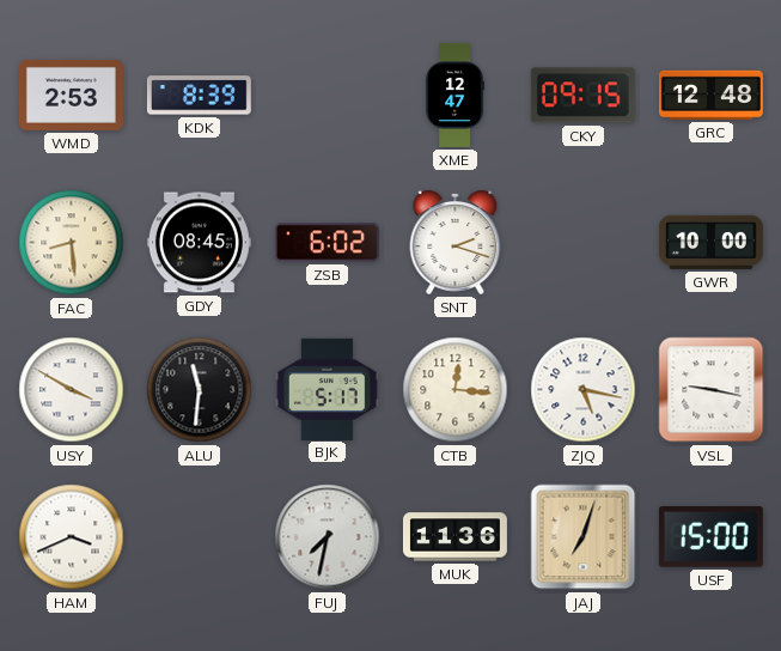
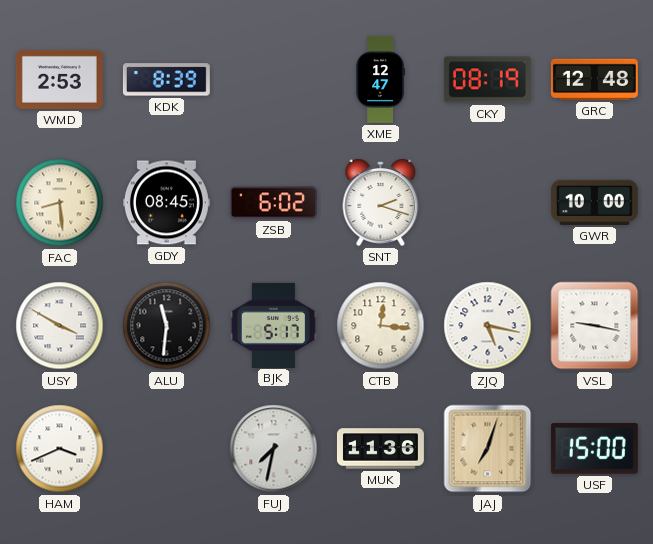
CKY: 09:15 -> 08:19
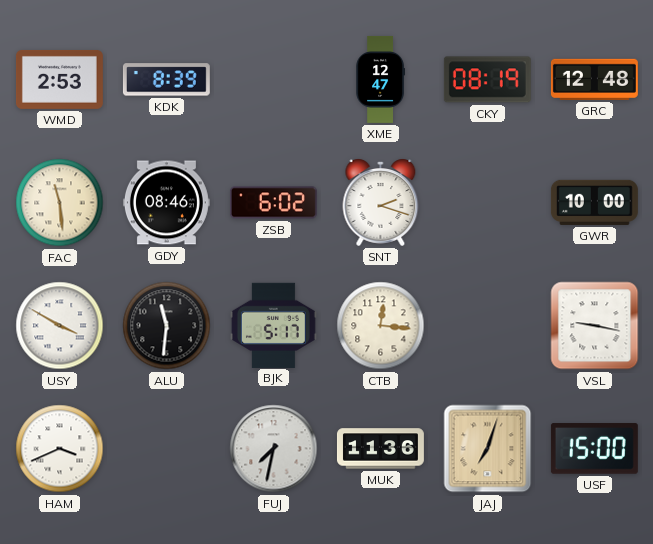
FAC: 8:29 -> 11:29
GDY: 08:45 -> 08:46
ZJQ: 5:17 -> none
